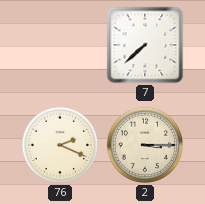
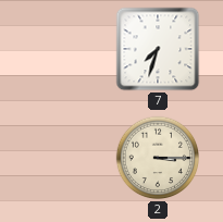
7: 7:38 -> 7:33
76: 2:19 -> none
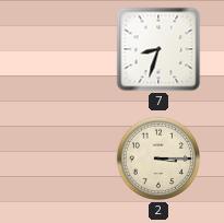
7: 7:33 -> 8:33
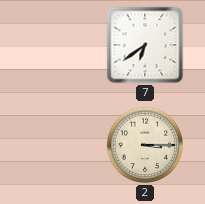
7: 8:33 -> 6:39
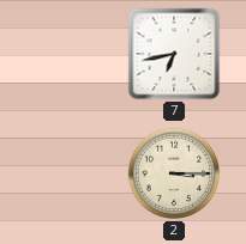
7: 6:39 -> 6:43
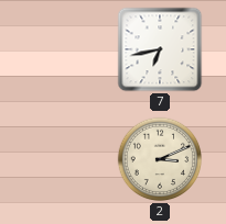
2: 3:15 -> 3:11
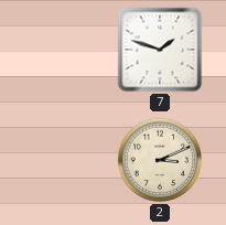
7: 6:43 -> 1:48
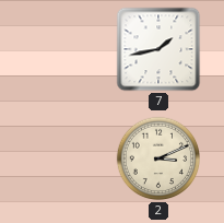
7: 1:48 -> 1:43
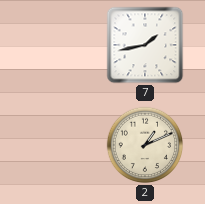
2: 3:11 -> 1:11
